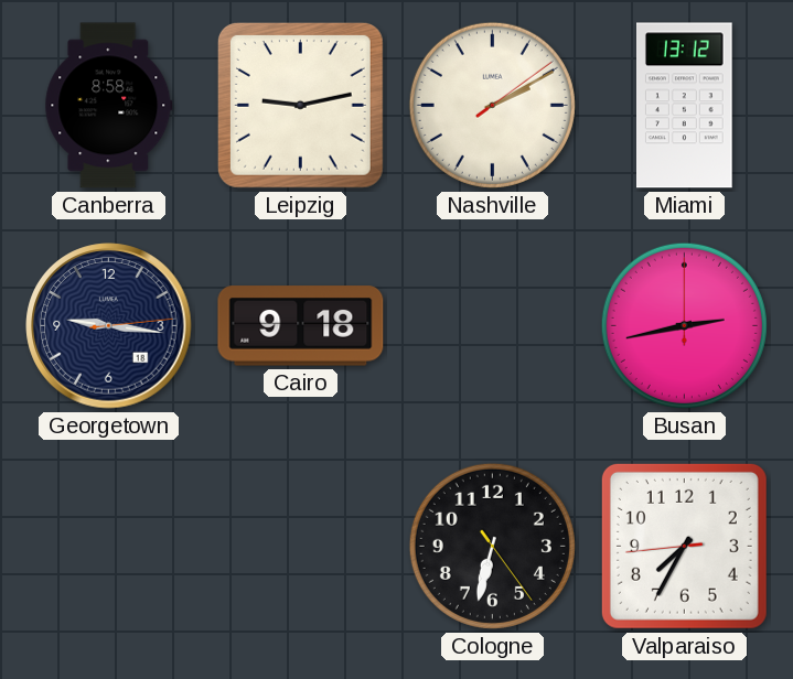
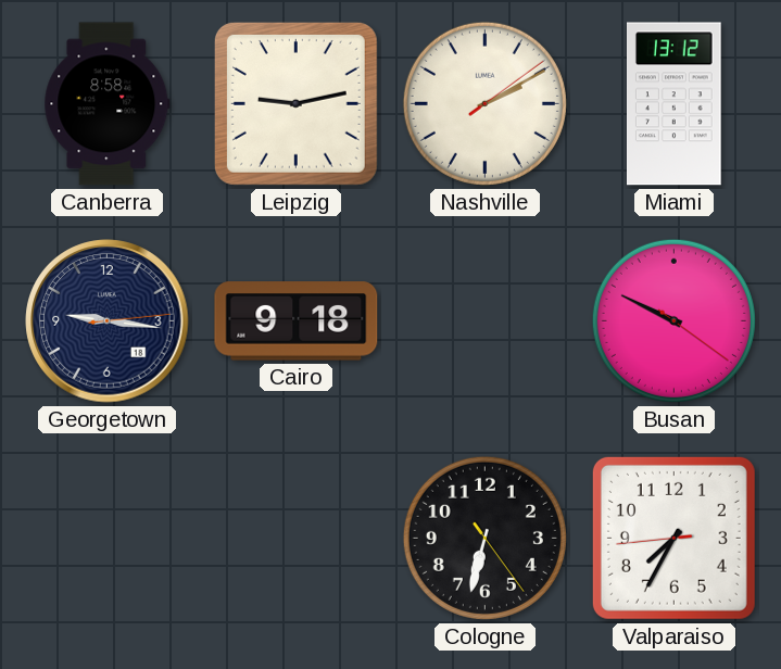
Busan: 2:43 -> 9:49
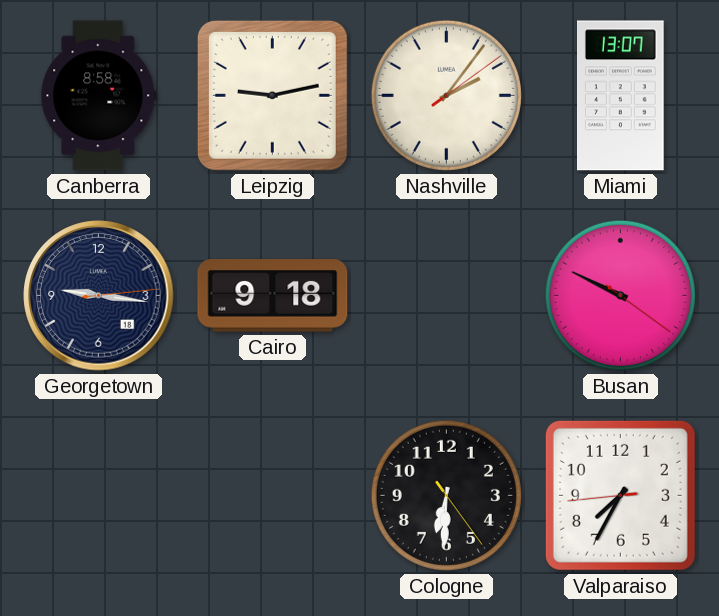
Nashville: 2:10 -> 2:06
Miami: 13:12 -> 13:07
Cologne: 6:32 -> 6:30
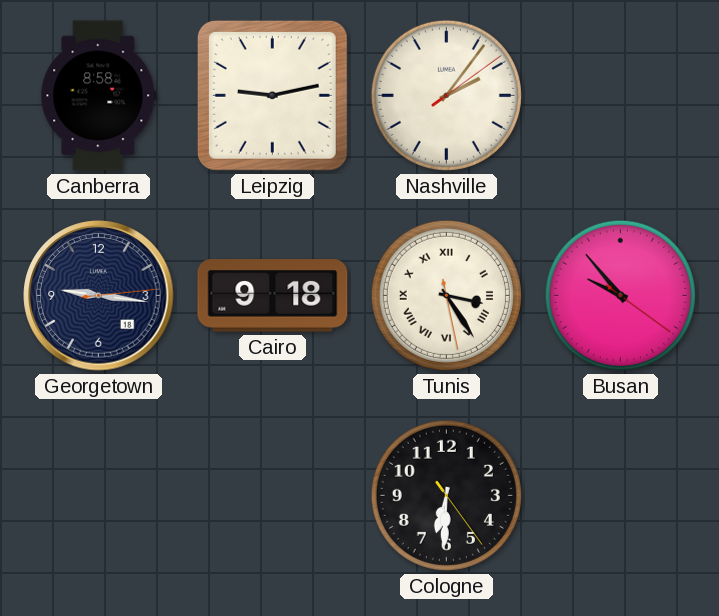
Miami: 13:07 -> none
Tunis: none -> 3:24
Busan: 9:49 -> 9:53
Valparaiso: 7:34 -> none
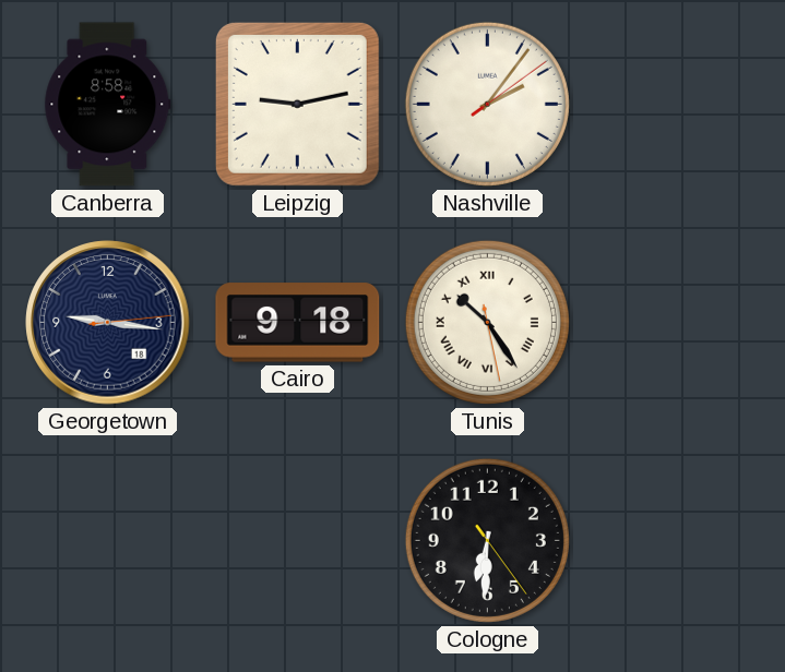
Tunis: 3:24 -> 10:24
Busan: 9:53 -> none
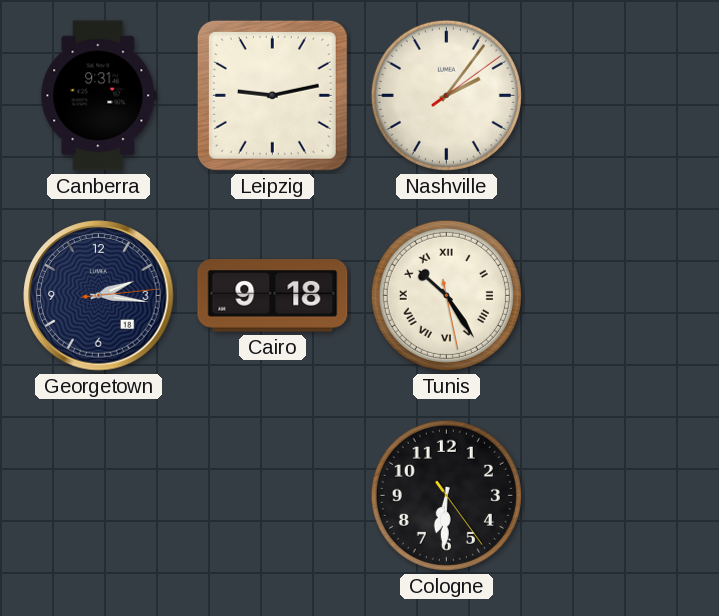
Canberra: 8:58 -> 9:31
Georgetown: 9:16 -> 2:16
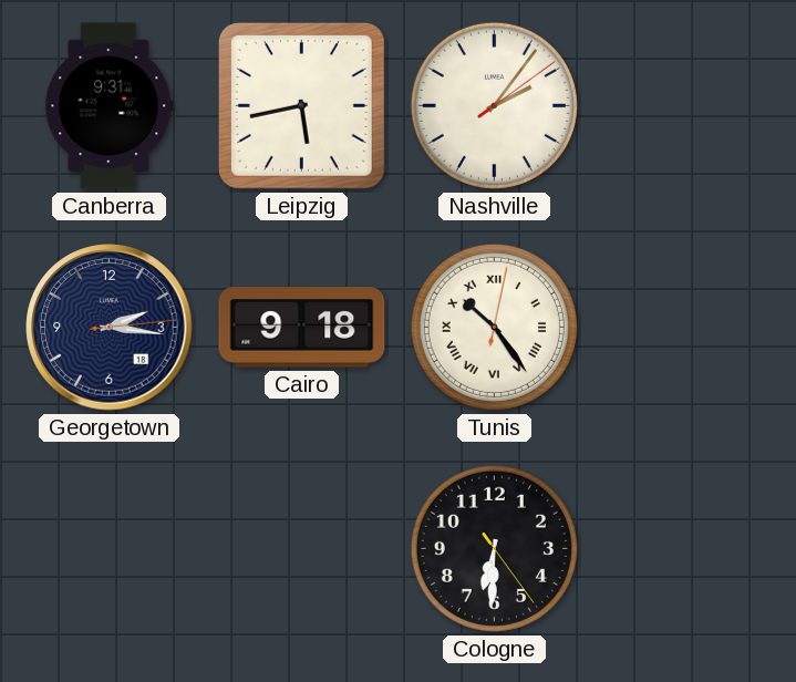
Leipzig: 9:13 -> 5:43
Tunis: 10:24:28 -> 10:24:02
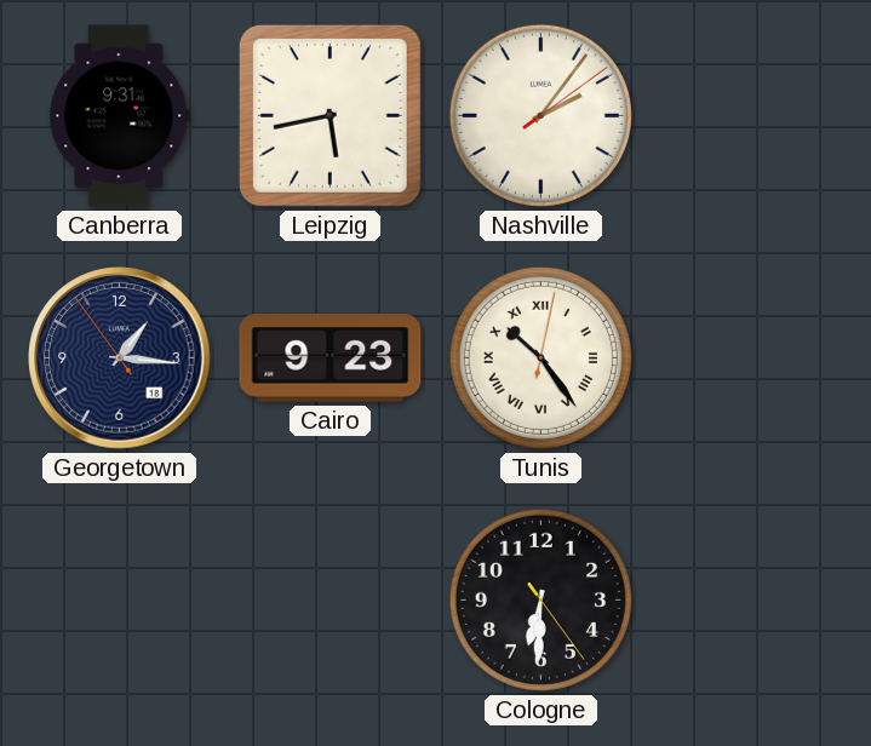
Georgetown: 2:16 -> 1:15
Cairo: 9:18 -> 9:23
